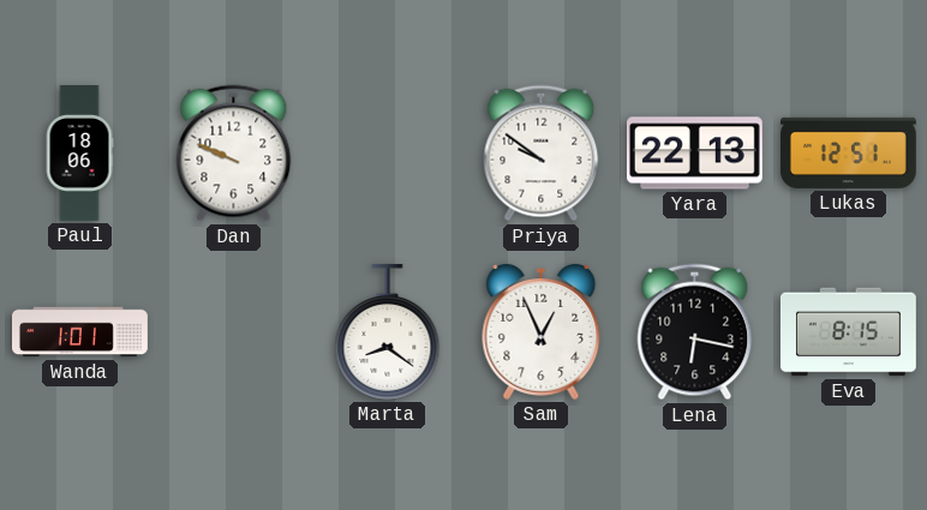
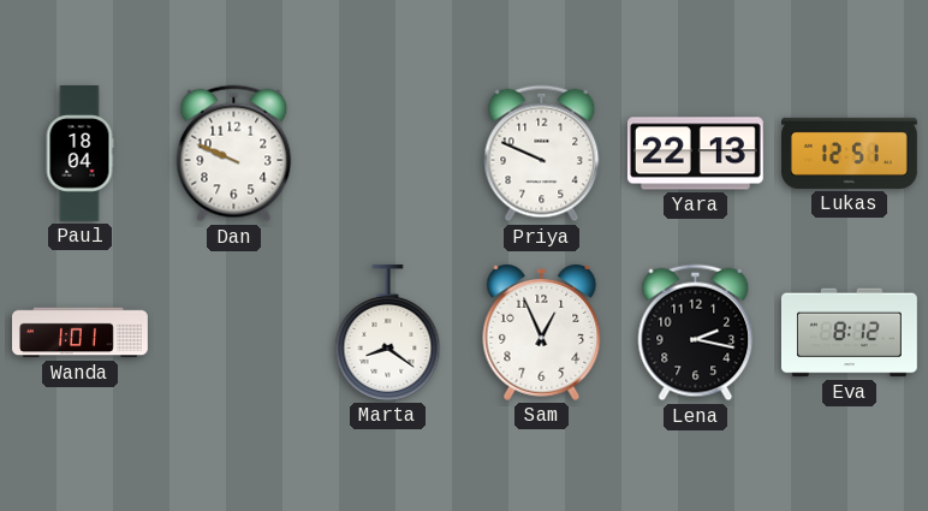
Paul: 18:06 -> 18:04
Priya: 9:51 -> 9:49
Lena: 6:17 -> 2:17
Eva: 8:15 -> 8:12
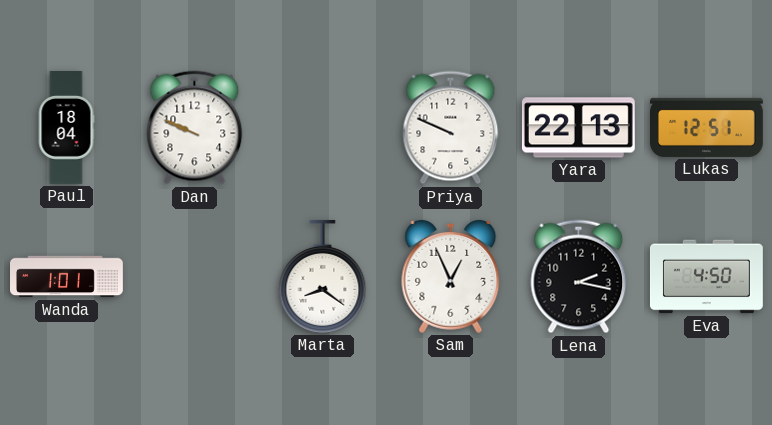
Eva: 8:12 -> 4:50
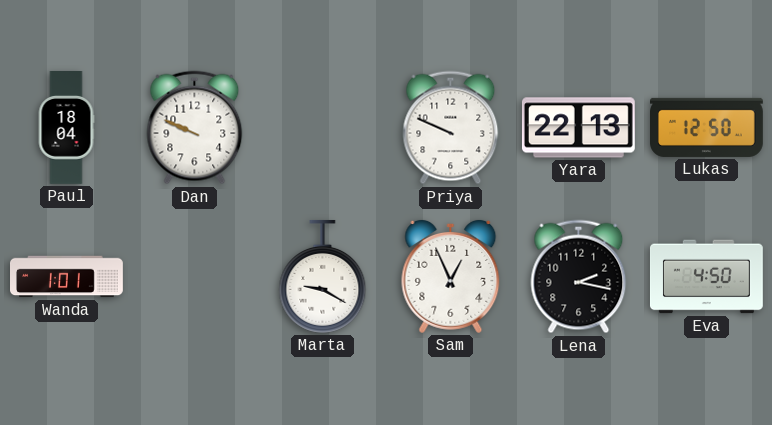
Lukas: 12:51 -> 12:50
Marta: 8:21 -> 9:20
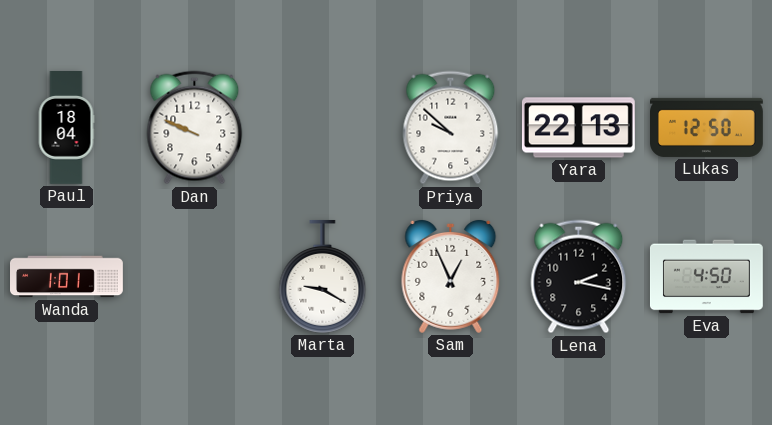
Priya: 9:49 -> 9:52
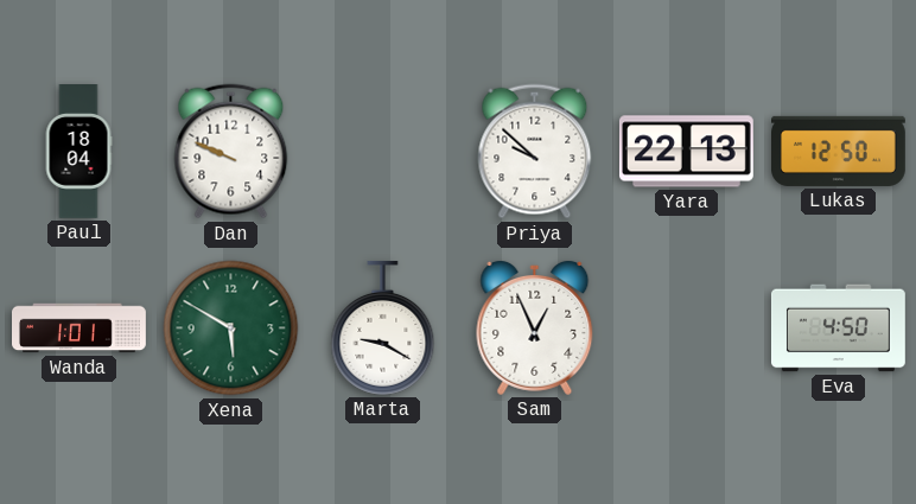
Xena: none -> 5:50
Lena: 2:17 -> none
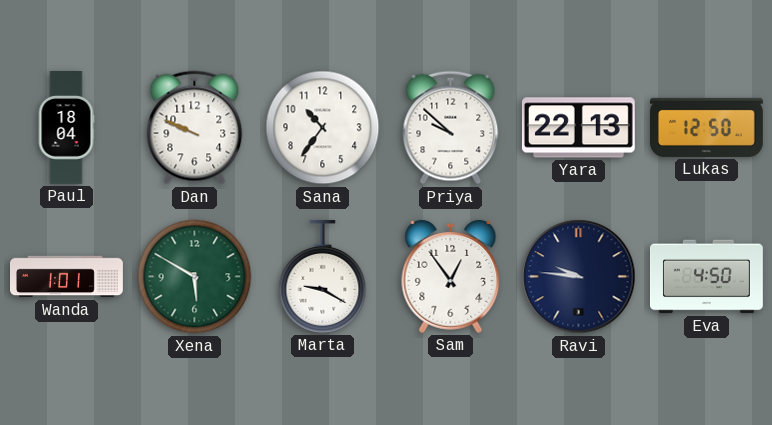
Sana: none -> 10:36
Sam: 12:56 -> 12:54
Ravi: none -> 9:46
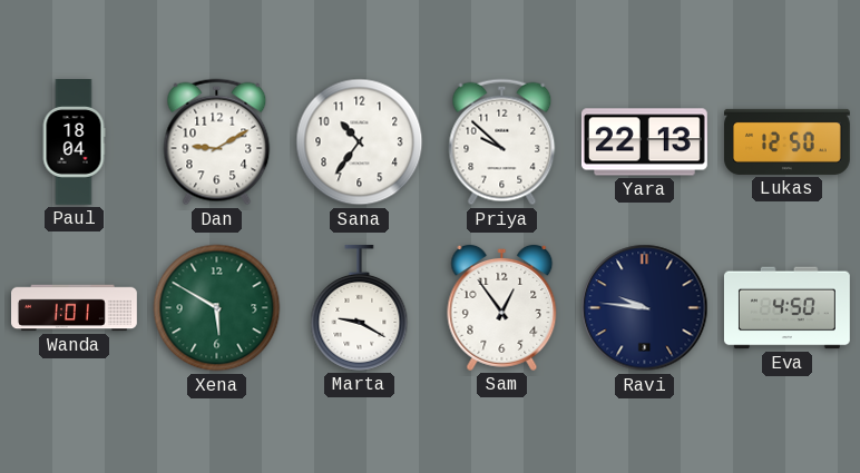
Dan: 9:49 -> 9:10
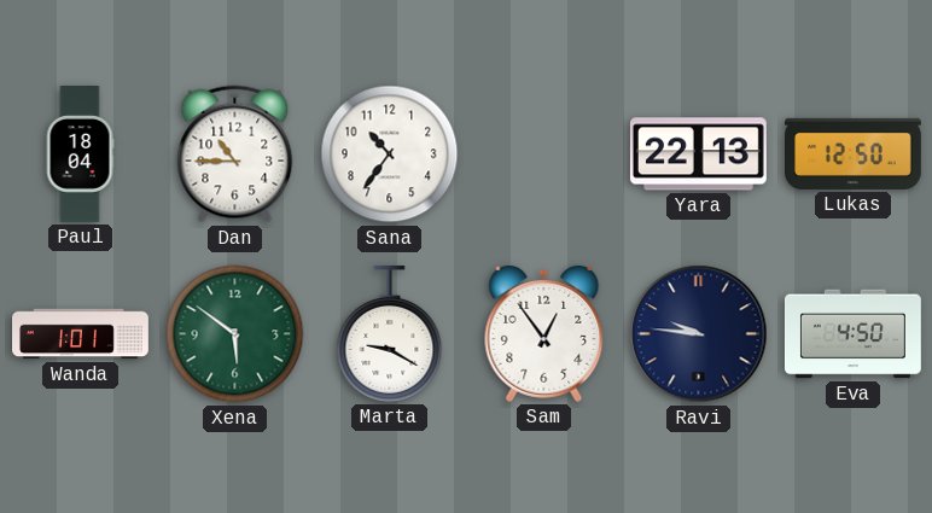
Dan: 9:10 -> 10:45
Priya: 9:52 -> none
Xena: 5:50 -> 5:51
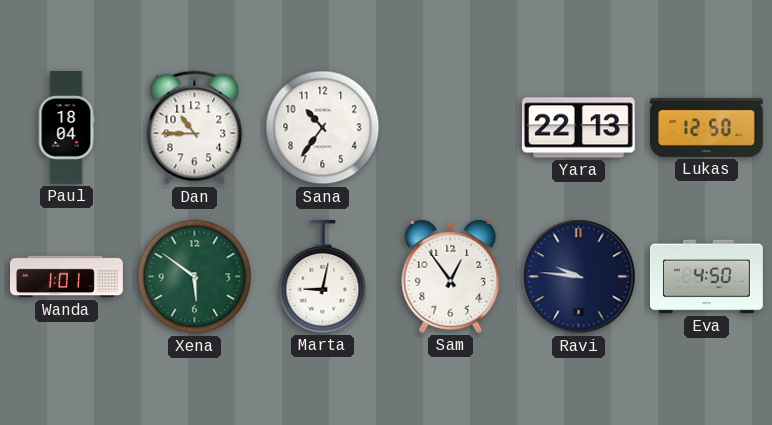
Marta: 9:20 -> 9:02
